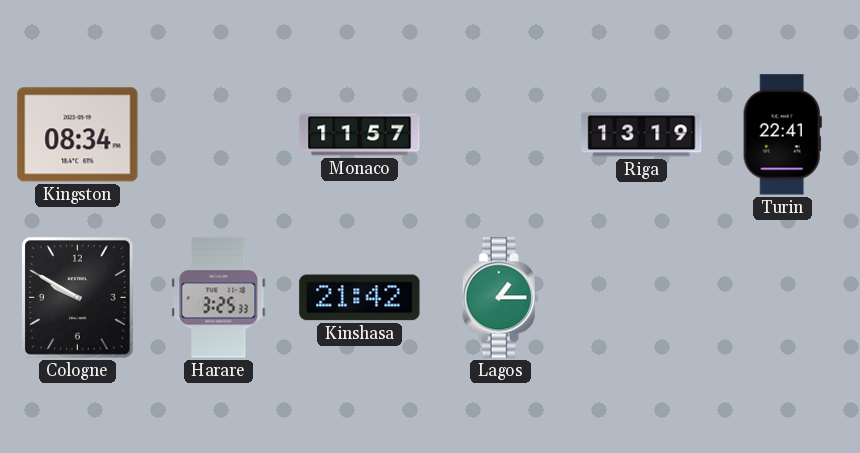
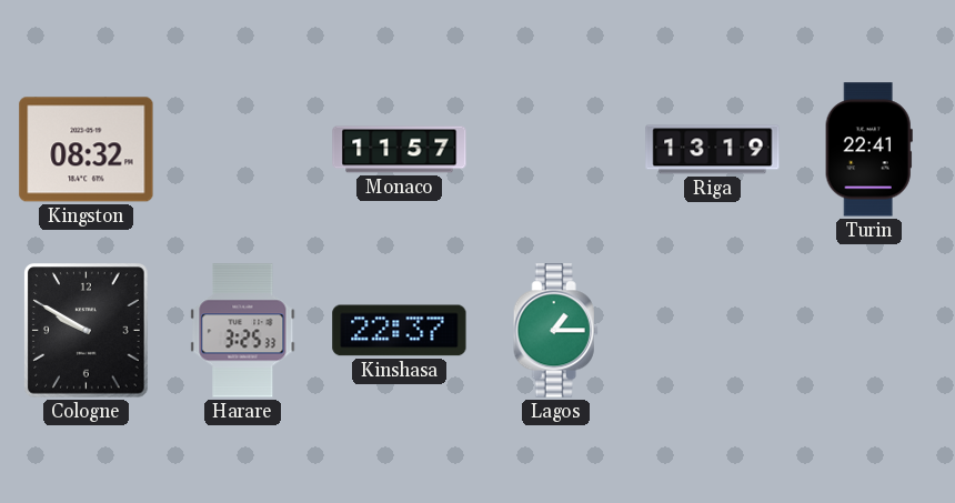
Kingston: 08:34 -> 08:32
Kinshasa: 21:42 -> 22:37
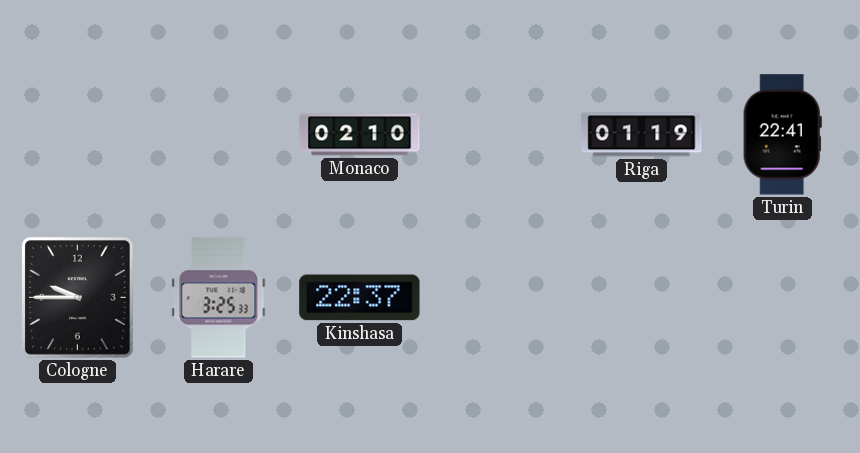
Kingston: 08:32 -> none
Monaco: 11:57 -> 02:10
Riga: 13:19 -> 01:19
Cologne: 9:50 -> 9:45
Lagos: 1:15 -> none
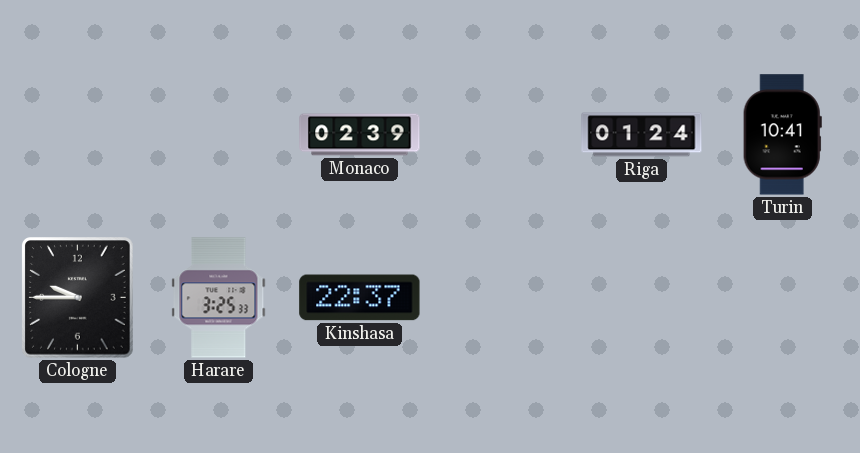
Monaco: 02:10 -> 02:39
Riga: 01:19 -> 01:24
Turin: 22:41 -> 10:41
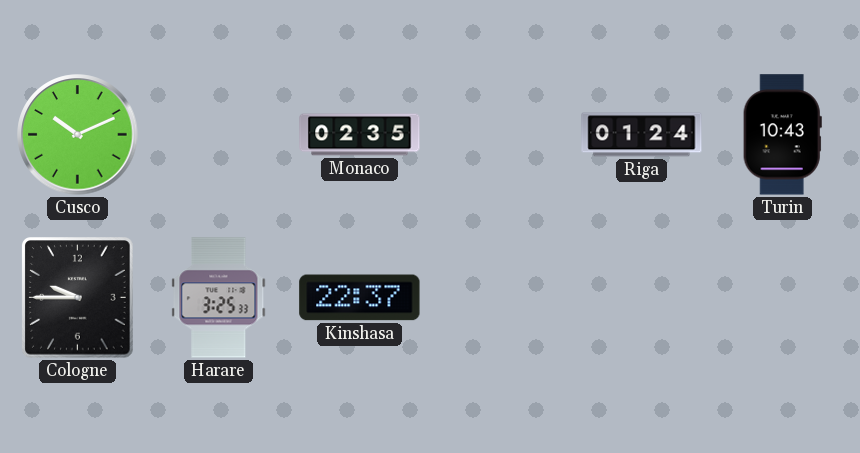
Cusco: none -> 10:11
Monaco: 02:39 -> 02:35
Turin: 10:41 -> 10:43
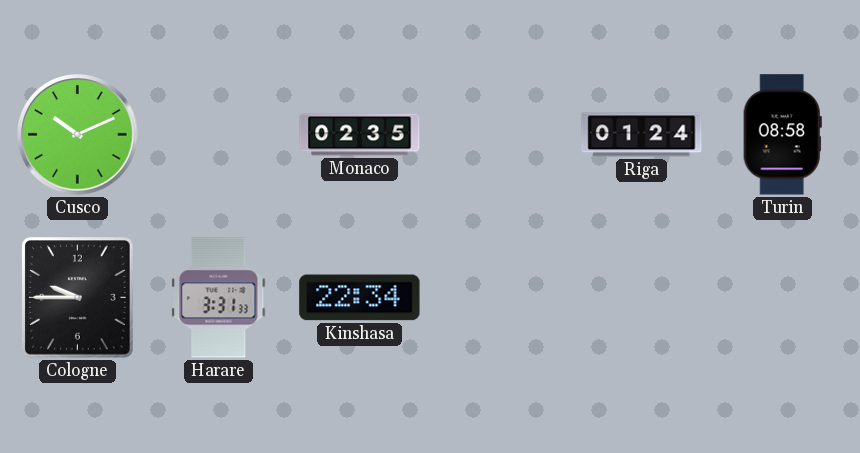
Turin: 10:43 -> 08:58
Harare: 3:25 -> 3:31
Kinshasa: 22:37 -> 22:34
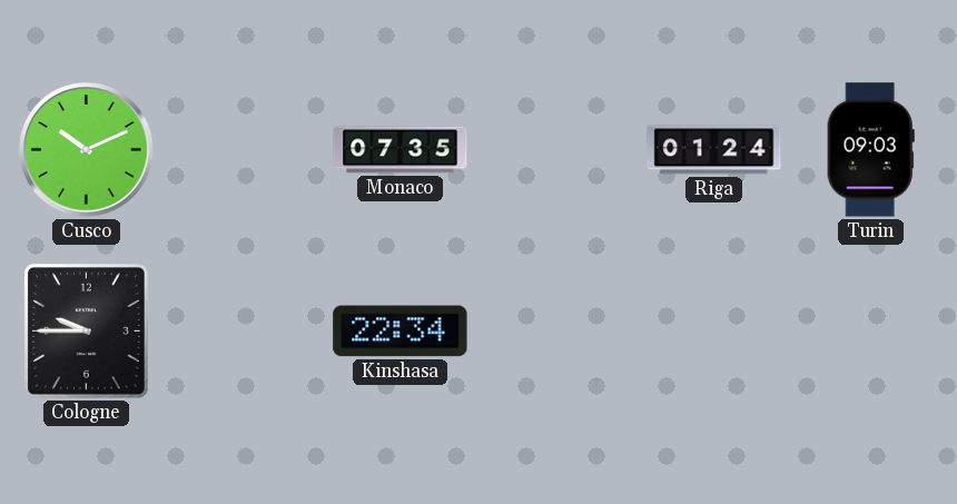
Monaco: 02:35 -> 07:35
Turin: 08:58 -> 09:03
Harare: 3:31 -> none
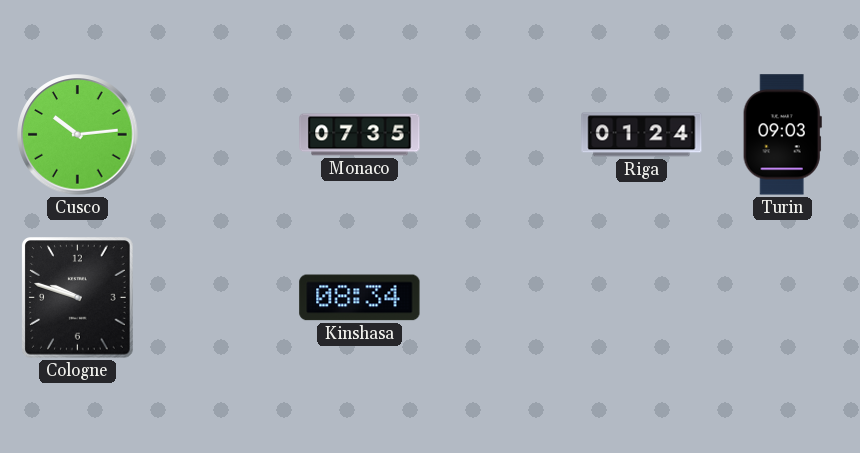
Cusco: 10:11 -> 10:14
Cologne: 9:45 -> 9:48
Kinshasa: 22:34 -> 08:34
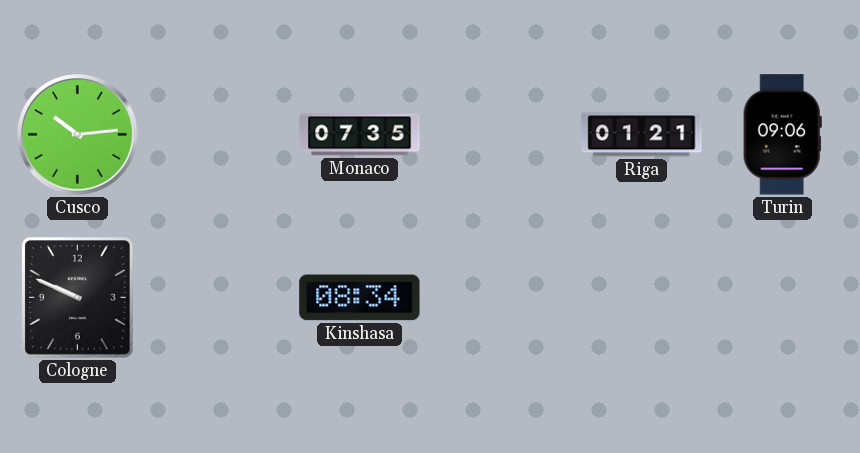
Riga: 01:24 -> 01:21
Turin: 09:03 -> 09:06
Cologne: 9:48 -> 9:49
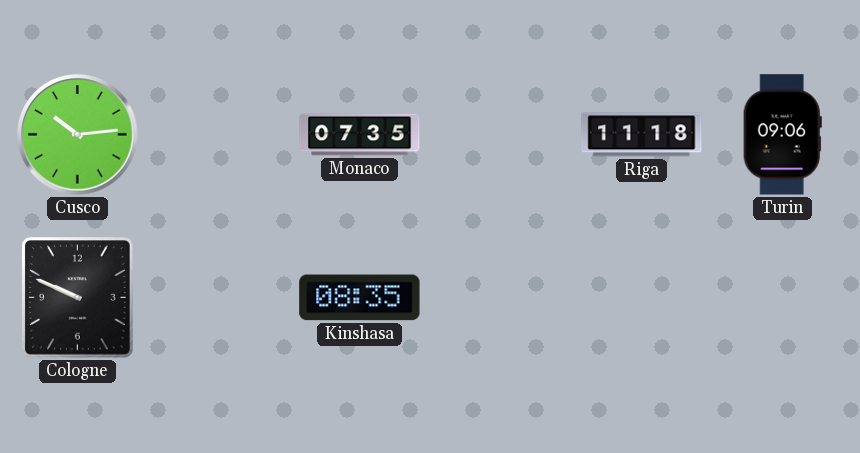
Riga: 01:21 -> 11:18
Kinshasa: 08:34 -> 08:35
